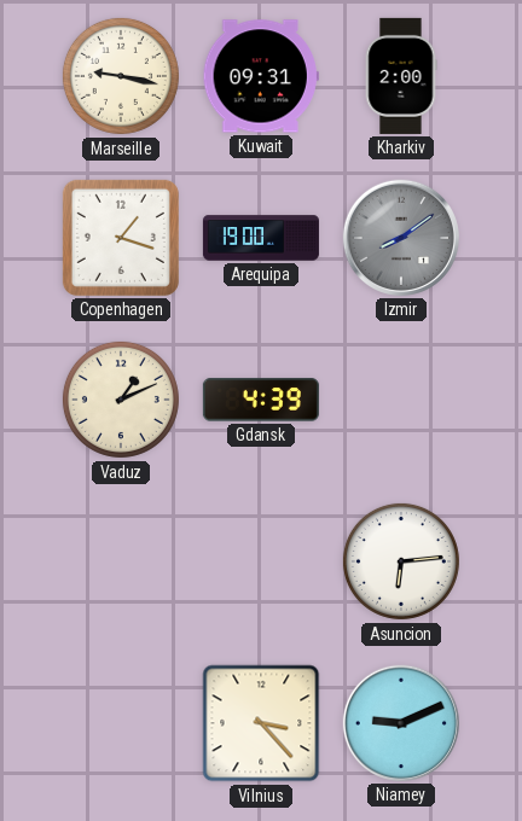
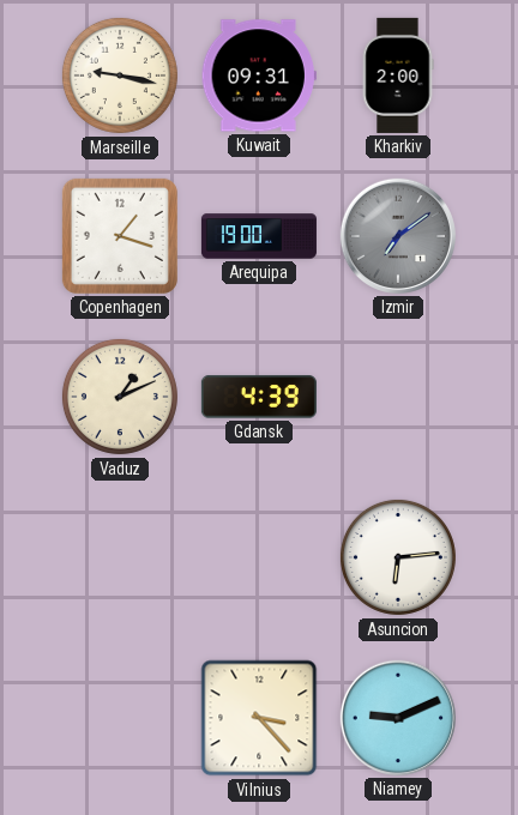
Izmir: 8:09 -> 7:09
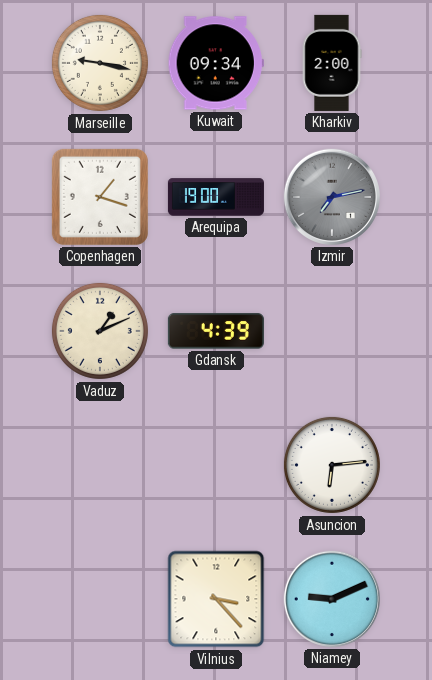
Kuwait: 09:31 -> 09:34
Izmir: 7:09 -> 7:13
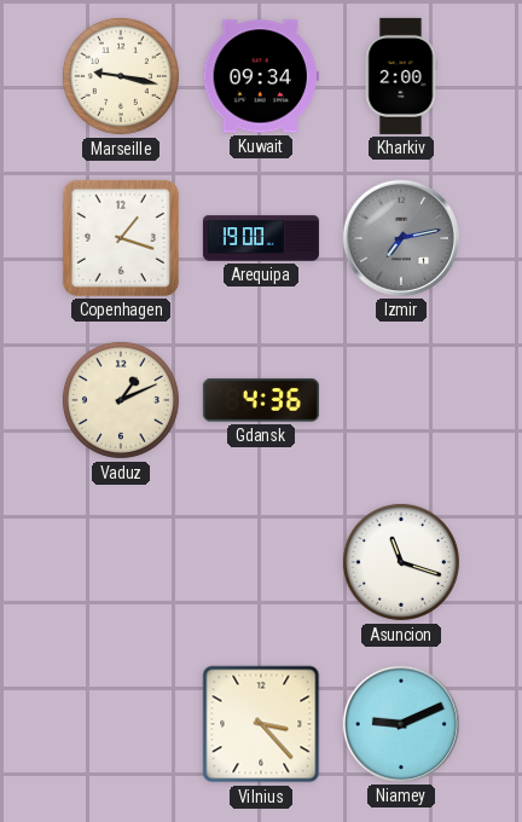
Gdansk: 4:39 -> 4:36
Asuncion: 6:14 -> 11:18
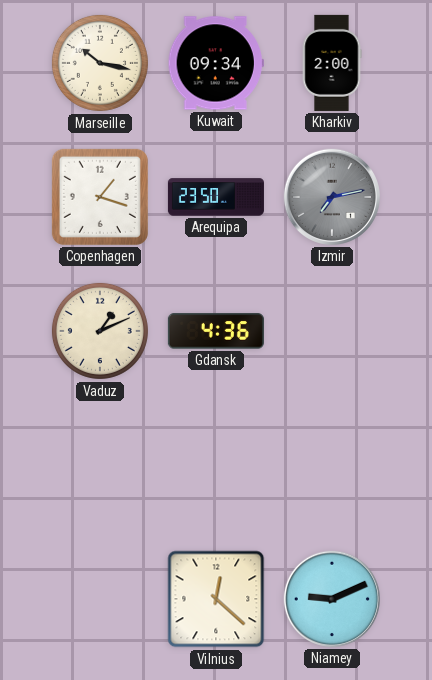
Marseille: 9:17 -> 10:17
Arequipa: 19:00 -> 23:50
Asuncion: 11:18 -> none
Vilnius: 3:23 -> 12:22
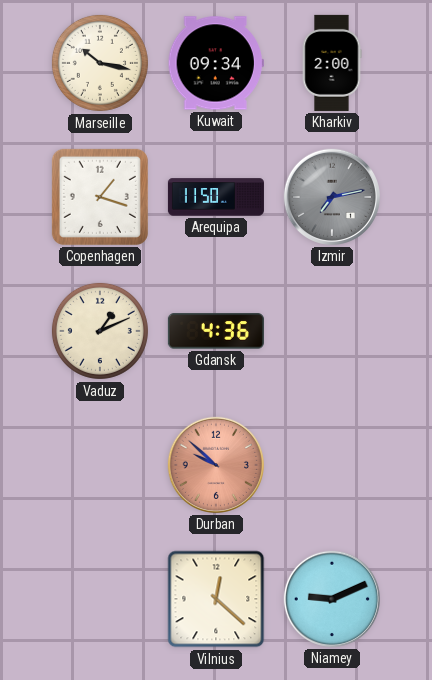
Arequipa: 23:50 -> 11:50
Durban: none -> 9:52
